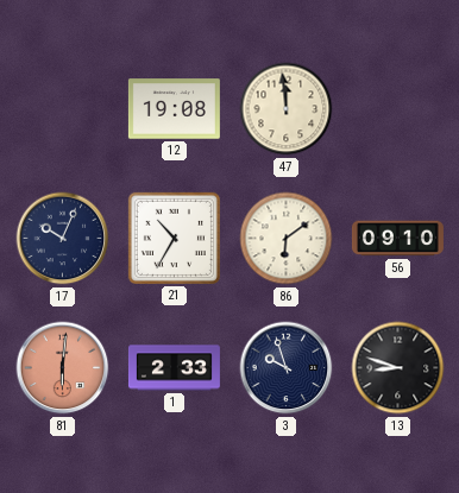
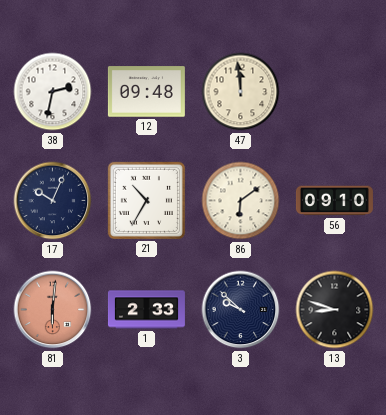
38: none -> 2:32
12: 19:08 -> 09:48
3: 9:57 -> 9:52
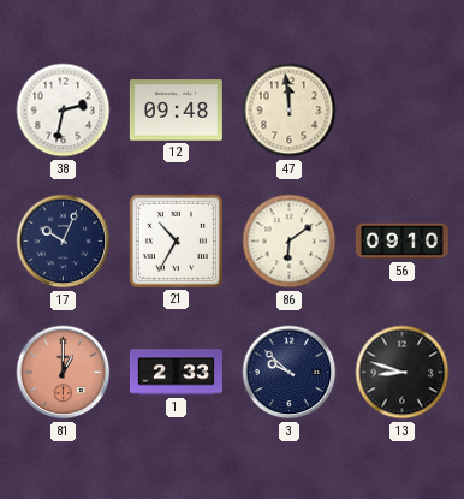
81: 6:01 -> 1:00
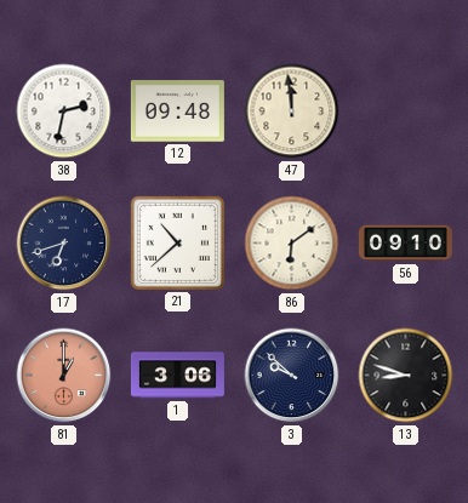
17: 10:04 -> 6:42
21: 10:35 -> 10:38
1: 2:33 -> 3:06
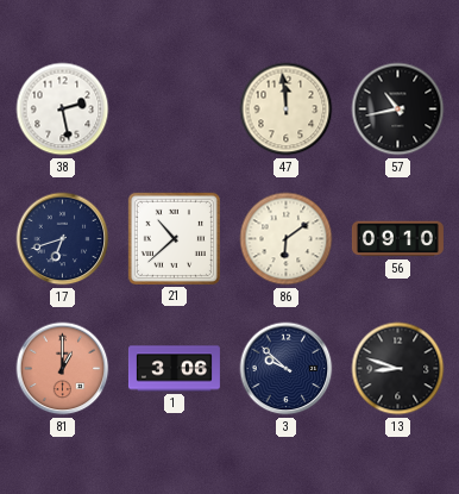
38: 2:32 -> 2:28
12: 09:48 -> none
57: none -> 10:43
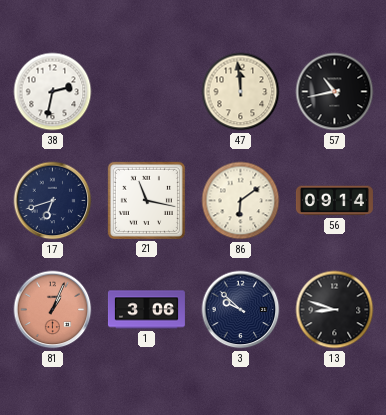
38: 2:28 -> 2:32
21: 10:38 -> 11:17
56: 09:10 -> 09:14
81: 1:00 -> 1:04
